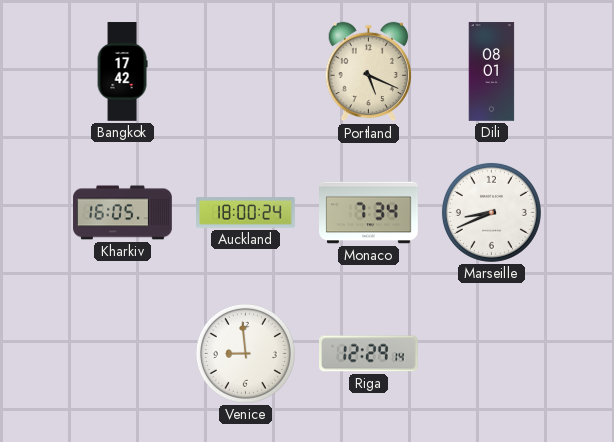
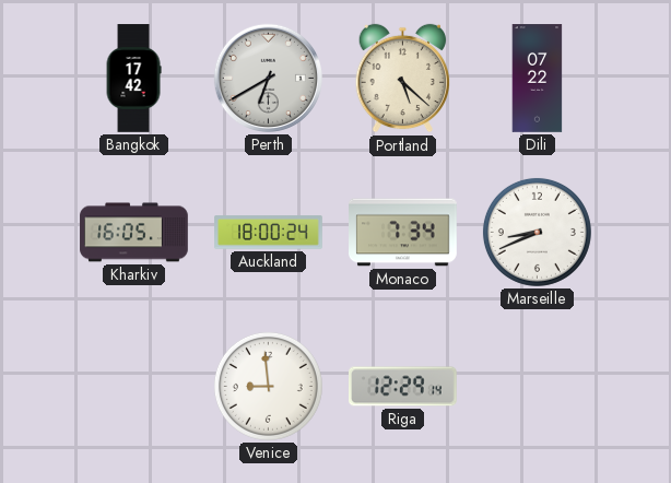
Perth: none -> 6:40
Portland: 5:19 -> 5:22
Dili: 08:01 -> 07:22
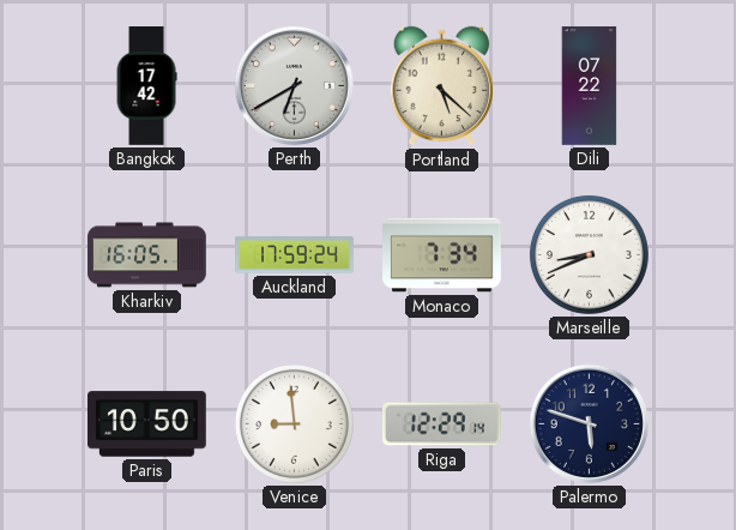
Auckland: 18:00 -> 17:59
Paris: none -> 10:50
Palermo: none -> 5:48
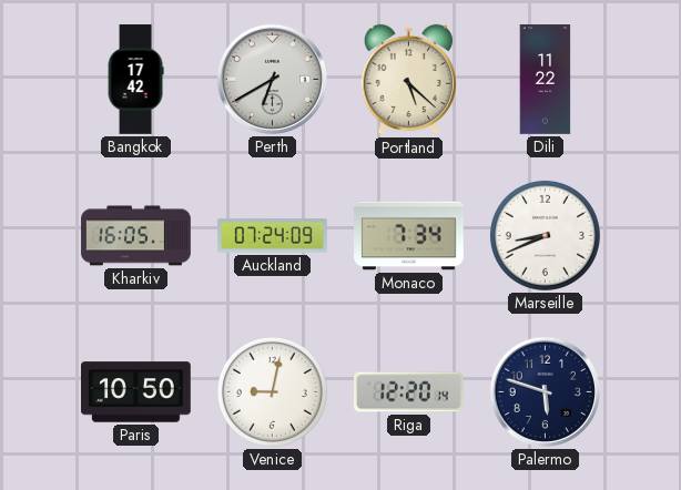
Dili: 07:22 -> 11:22
Auckland: 17:59 -> 07:24
Venice: 8:59 -> 9:02
Riga: 12:29 -> 12:20
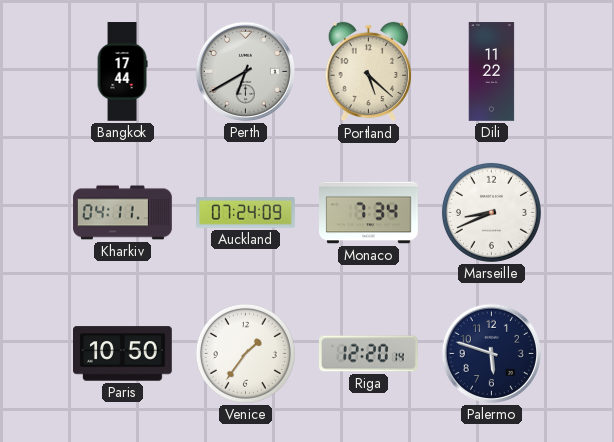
Bangkok: 17:42 -> 17:44
Kharkiv: 16:05 -> 04:11
Venice: 9:02 -> 1:36
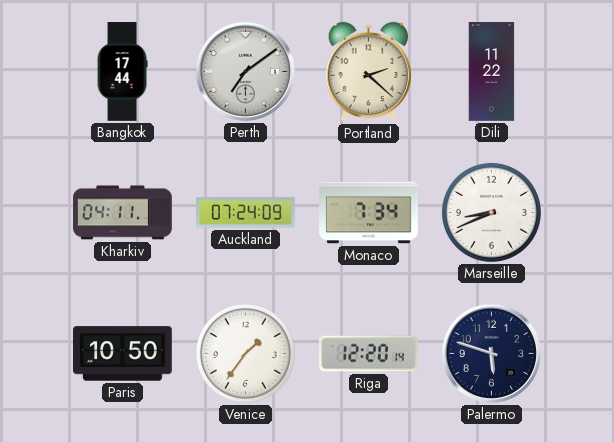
Perth: 6:40 -> 7:09
Portland: 5:22 -> 2:22
